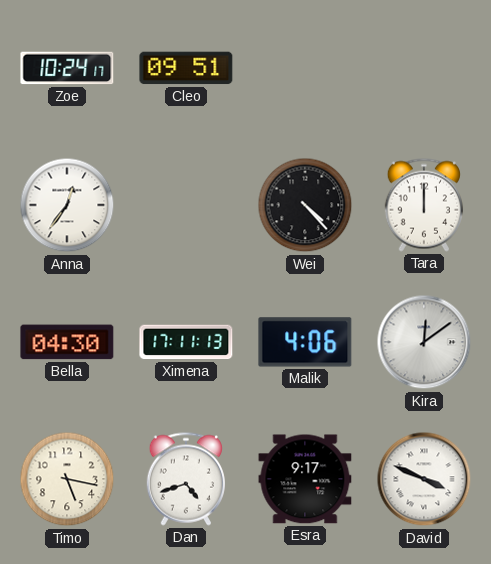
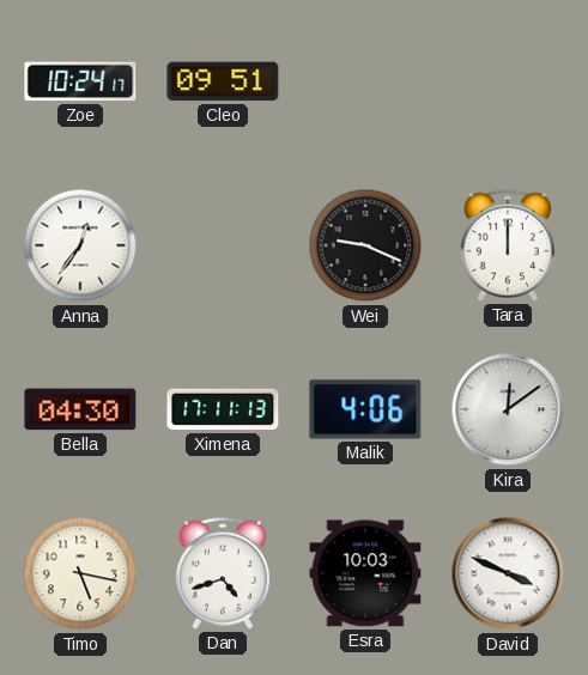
Wei: 4:23 -> 9:19
Esra: 9:17 -> 10:03
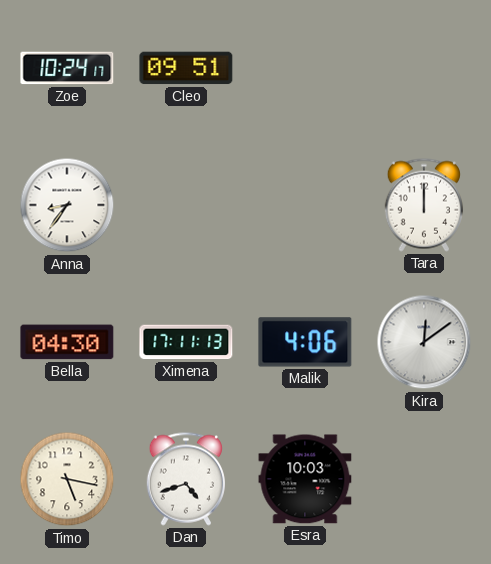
Anna: 12:36 -> 8:36
Wei: 9:19 -> none
David: 3:49 -> none
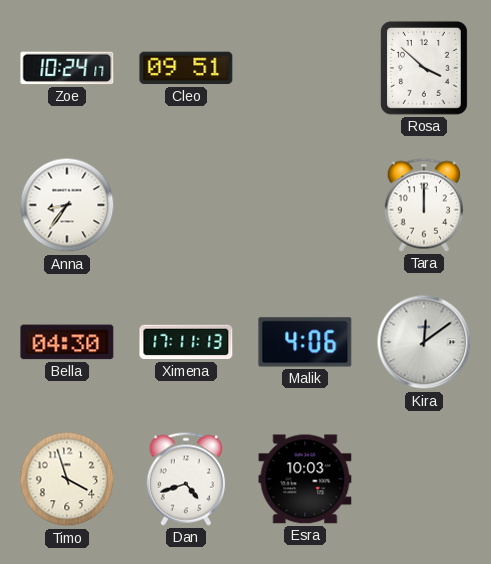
Rosa: none -> 3:52
Timo: 5:17 -> 3:57
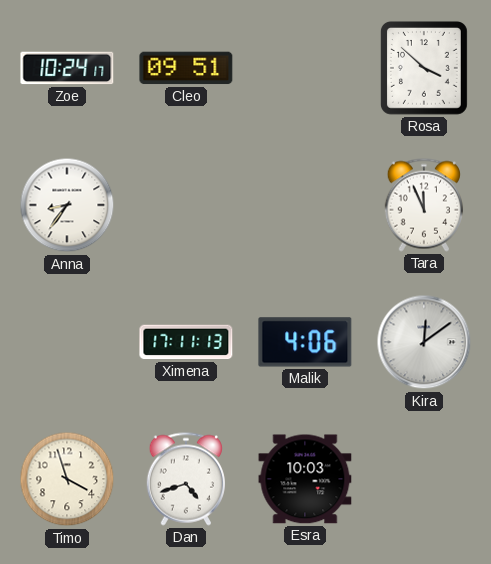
Tara: 12:00 -> 11:56
Bella: 04:30 -> none
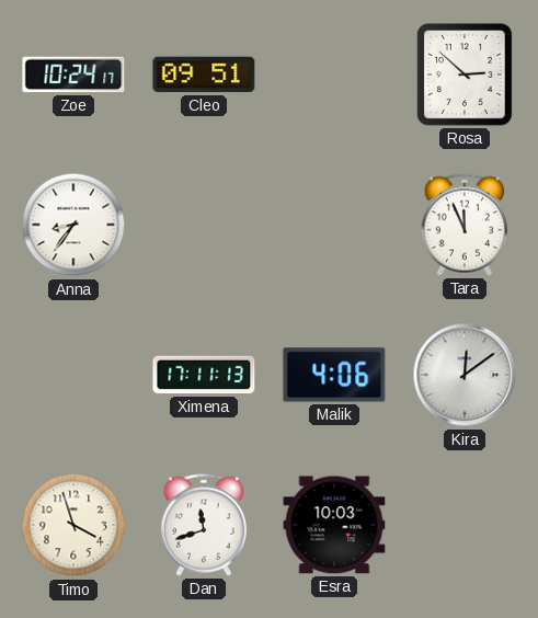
Rosa: 3:52 -> 2:52
Dan: 4:42 -> 11:42
